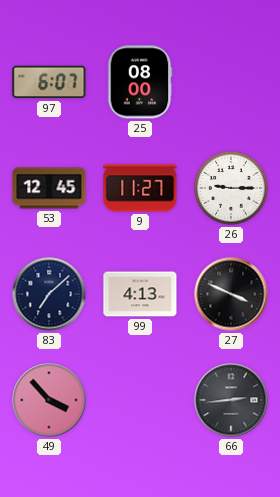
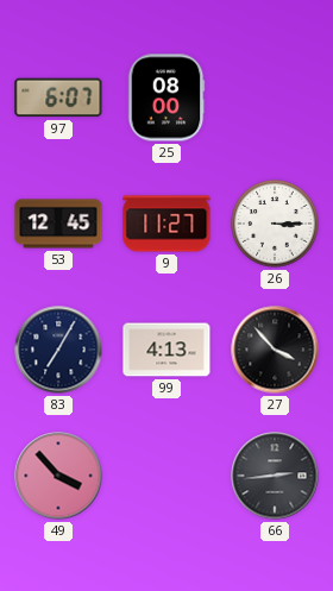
26: 9:15 -> 3:15
83: 7:08 -> 7:05
27: 3:49 -> 3:53
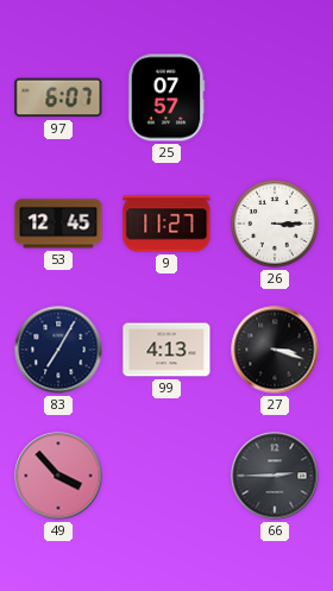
25: 08:00 -> 07:57
27: 3:53 -> 3:18
66: 2:44 -> 2:45
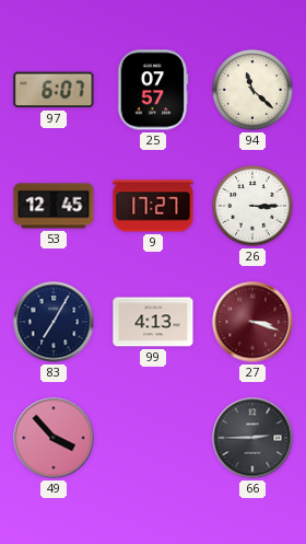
94: none -> 11:22
9: 11:27 -> 17:27
27 dial: black -> burgundy
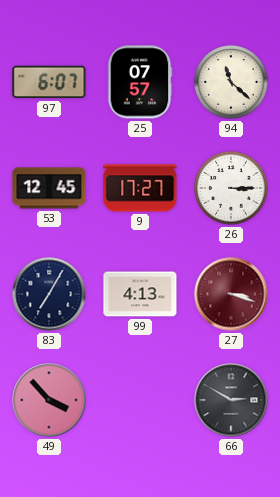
66: 2:45 -> 2:50
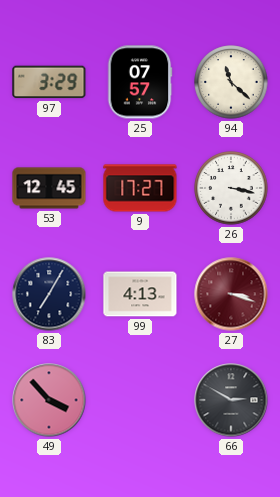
97: 6:07 -> 3:29
26: 3:15 -> 3:17
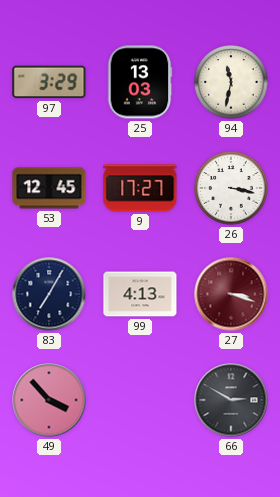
25: 07:57 -> 13:03
94: 11:22 -> 11:32
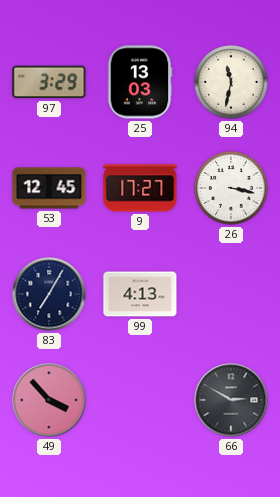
27: 3:18 -> none
